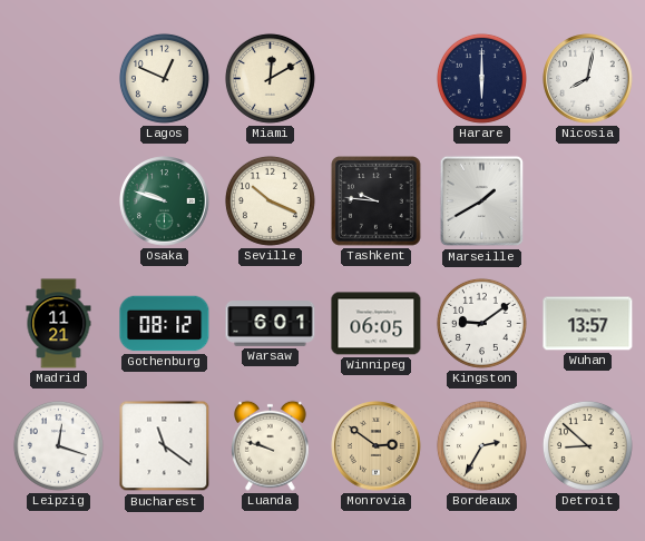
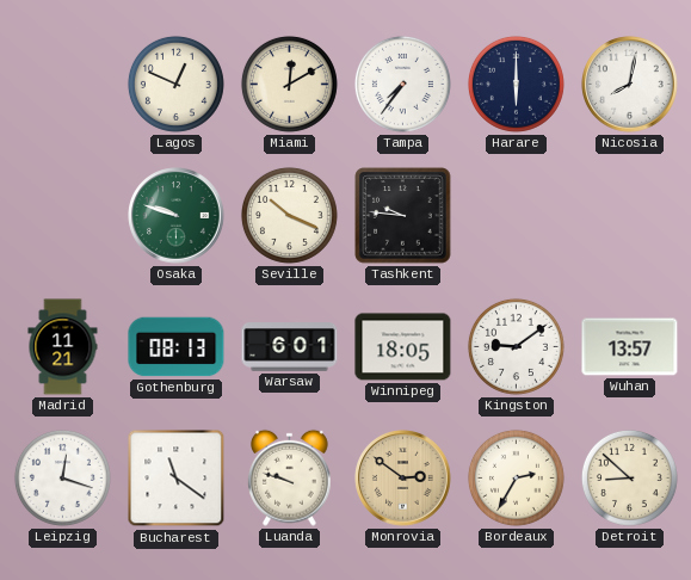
Tampa: none -> 7:36
Marseille: 1:40 -> none
Gothenburg: 08:12 -> 08:13
Winnipeg: 06:05 -> 18:05
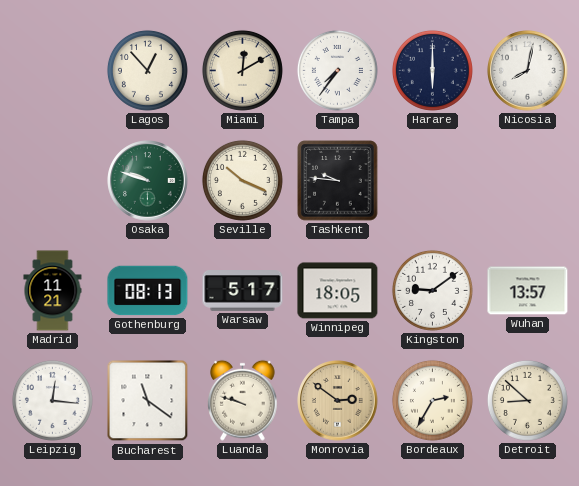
Lagos: 12:49 -> 12:53
Warsaw: 6:01 -> 5:17
Leipzig: 12:18 -> 12:16
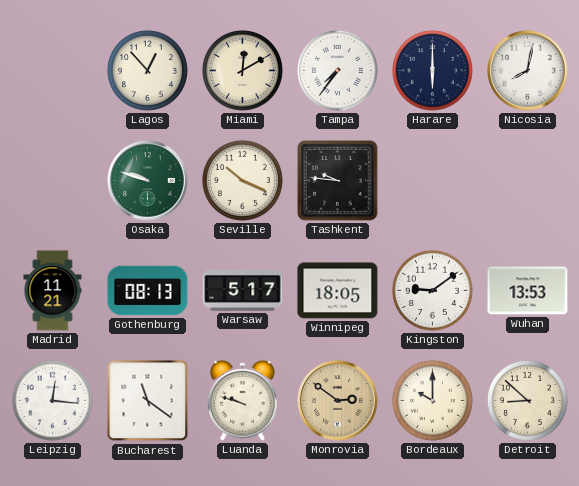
Wuhan: 13:57 -> 13:53
Bordeaux: 2:35 -> 10:00
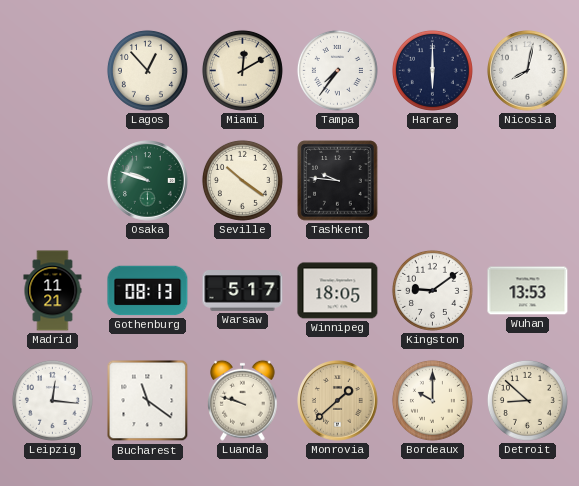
Seville: 10:19 -> 10:21
Monrovia: 2:51 -> 1:38
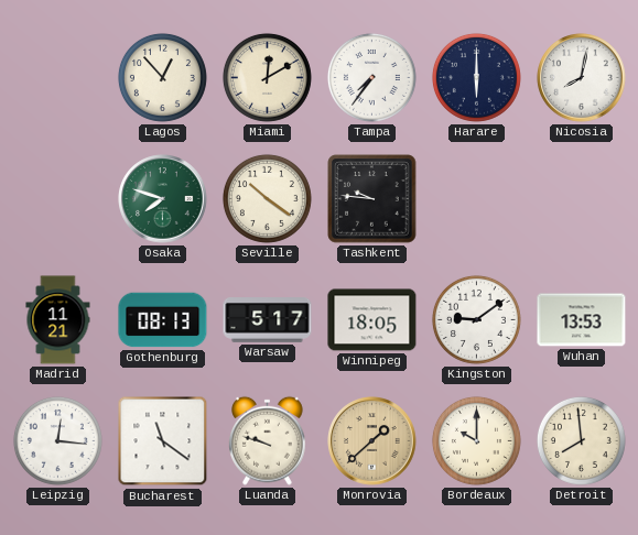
Osaka: 9:48 -> 7:48
Detroit: 8:52 -> 7:59
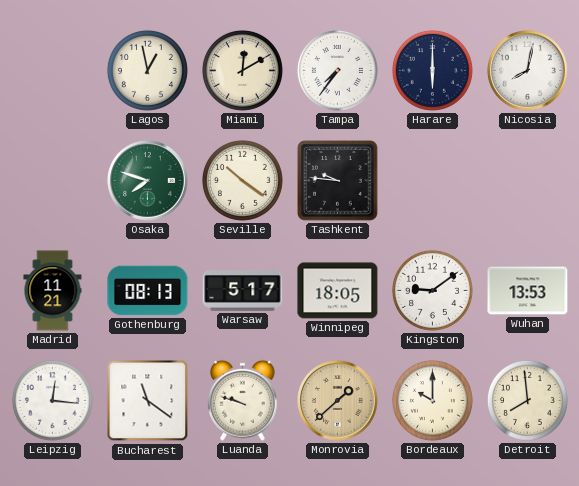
Lagos: 12:53 -> 12:58
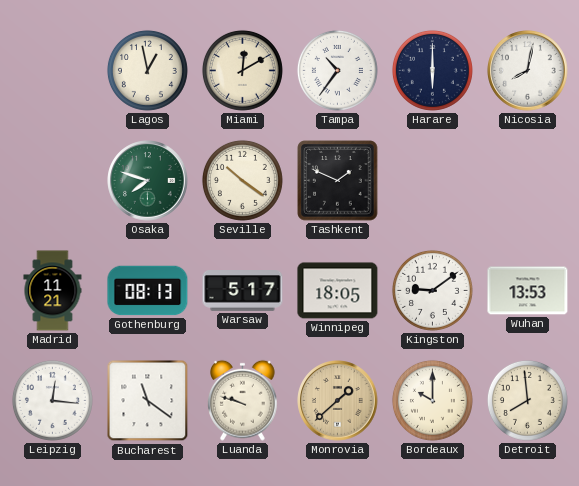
Tampa: 7:36 -> 10:36
Tashkent: 9:46 -> 1:49
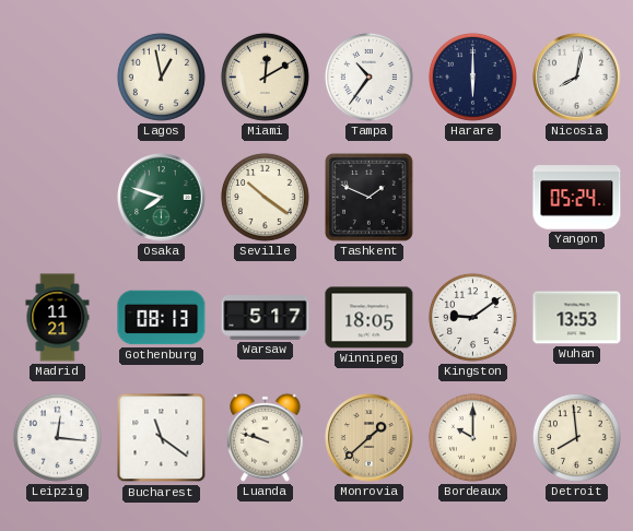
Yangon: none -> 05:24
